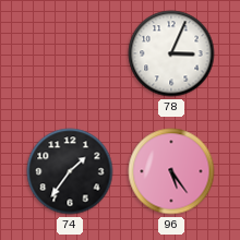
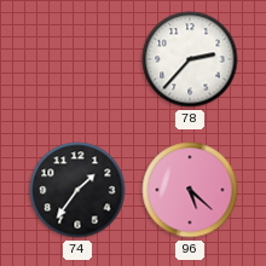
78: 3:04 -> 2:37
96: 5:24 -> 5:22
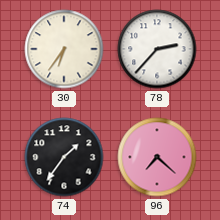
30: none -> 6:36
96: 5:22 -> 7:22
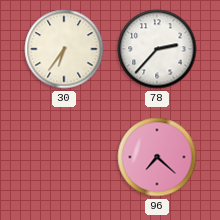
74: 1:36 -> none
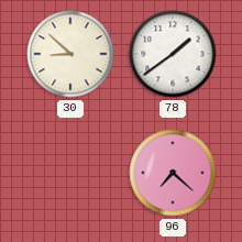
30: 6:36 -> 8:52
78: 2:37 -> 1:39
